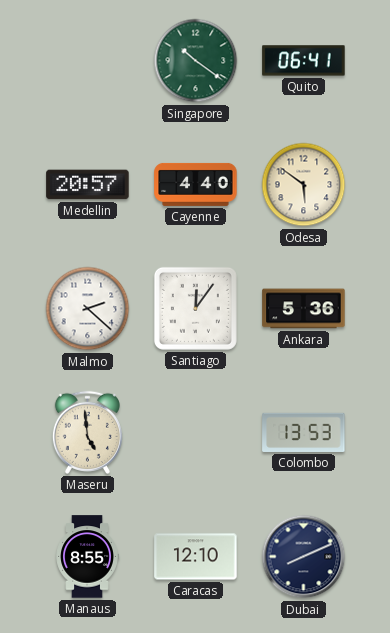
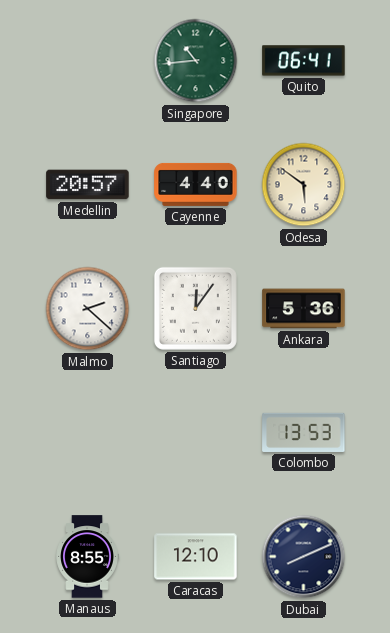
Singapore: 10:21 -> 10:44
Maseru: 4:59 -> none
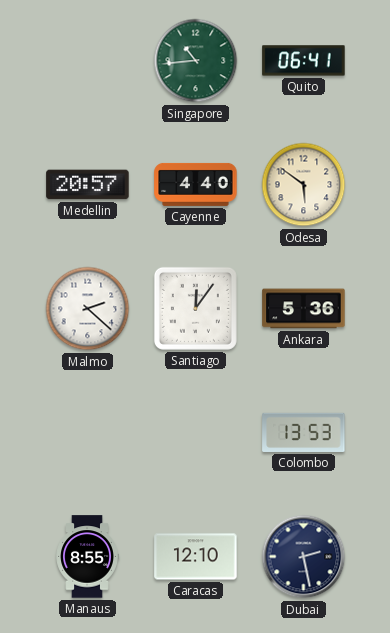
Dubai: 8:11 -> 2:28
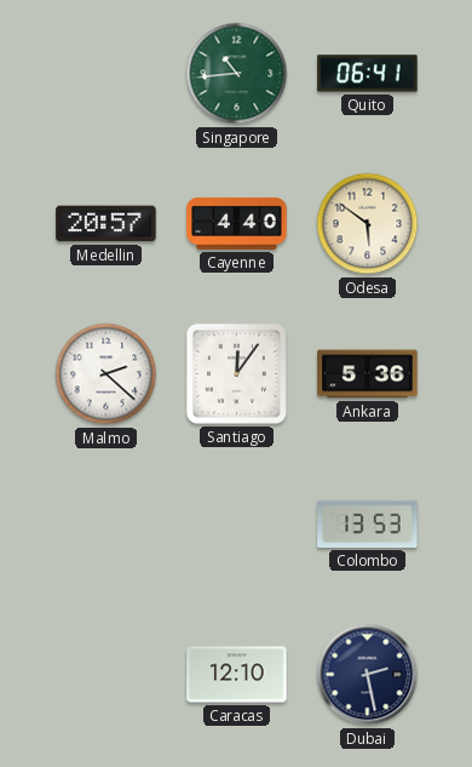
Manaus: 8:55 -> none
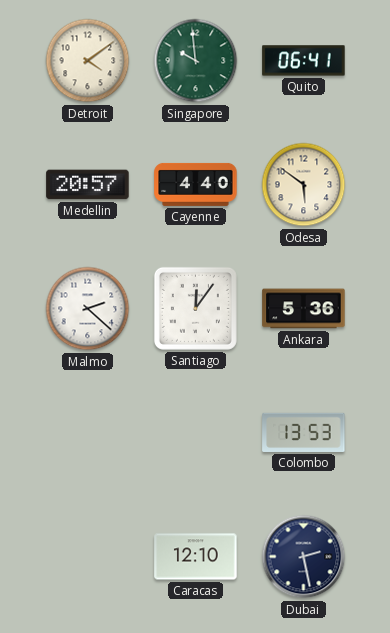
Detroit: none -> 4:09
Singapore: 10:44 -> 9:59
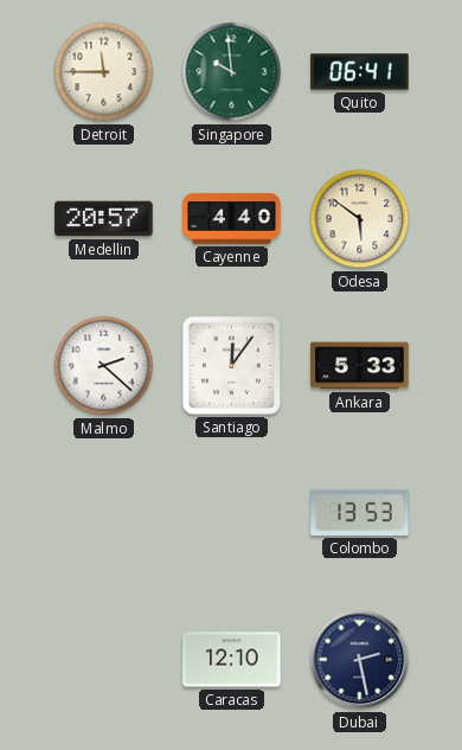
Detroit: 4:09 -> 11:45
Ankara: 5:36 -> 5:33
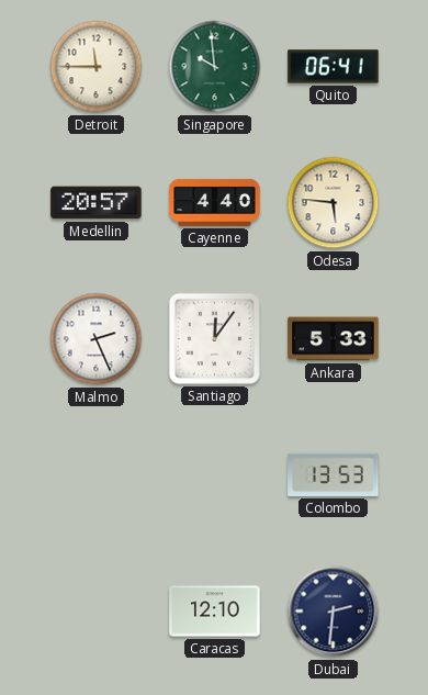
Odesa: 5:51 -> 5:46
Malmo: 2:22 -> 2:26
Dubai: 2:28 -> 2:31
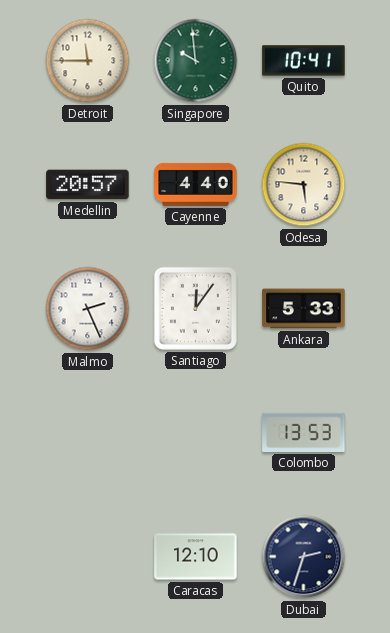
Quito: 06:41 -> 10:41
Dubai: 2:31 -> 2:33
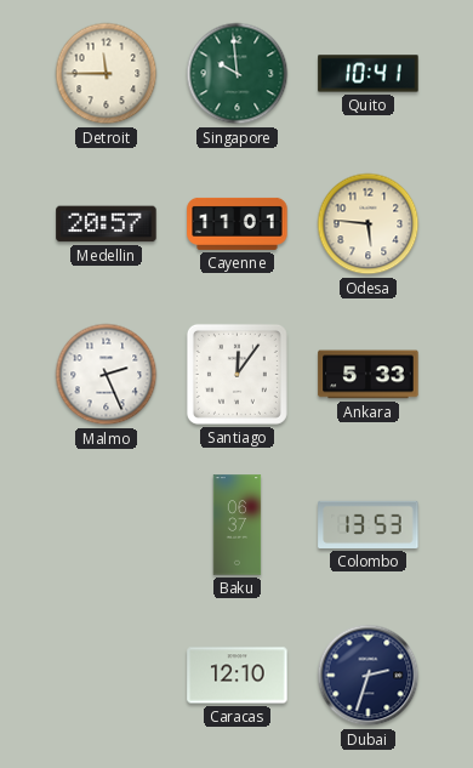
Cayenne: 4:40 -> 11:01
Baku: none -> 06:37
